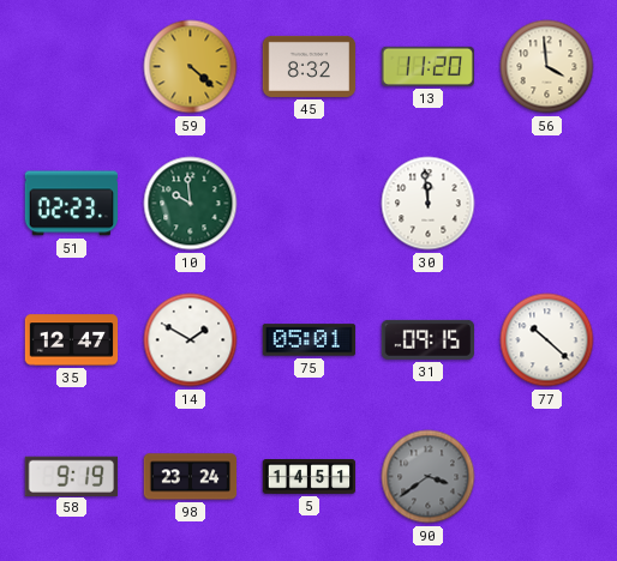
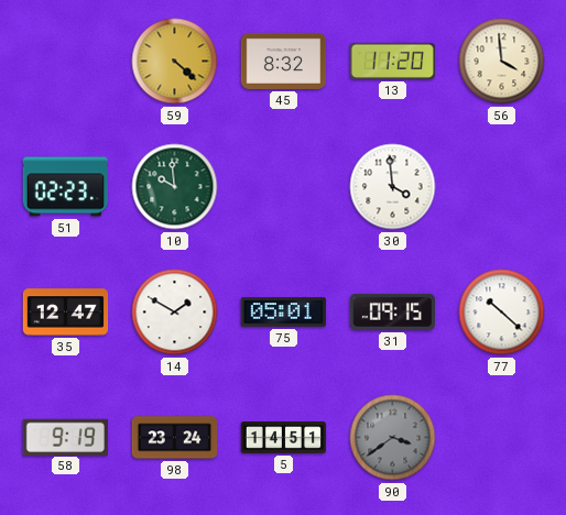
30: 11:59 -> 3:59
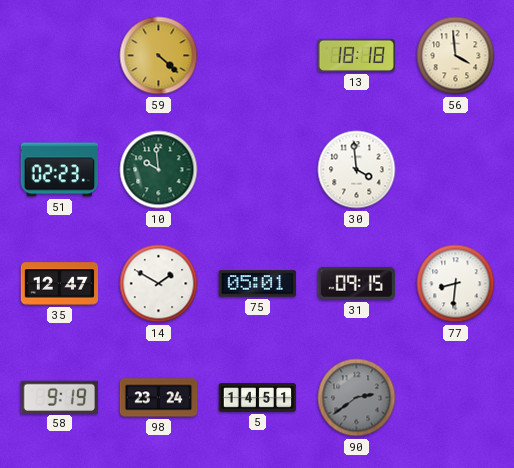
45: 8:32 -> none
13: 11:20 -> 18:18
77: 10:22 -> 8:31
90: 3:39 -> 2:39
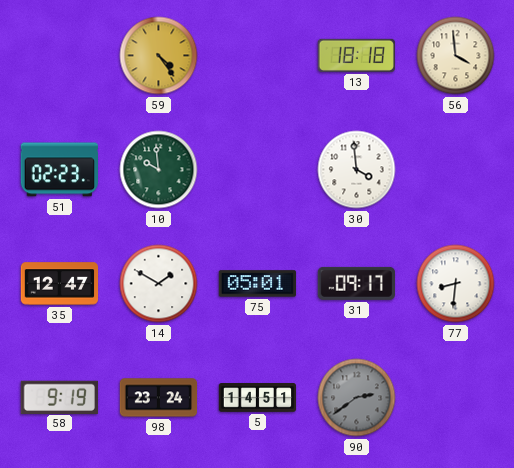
59: 4:22 -> 4:24
31: 09:15 -> 09:17
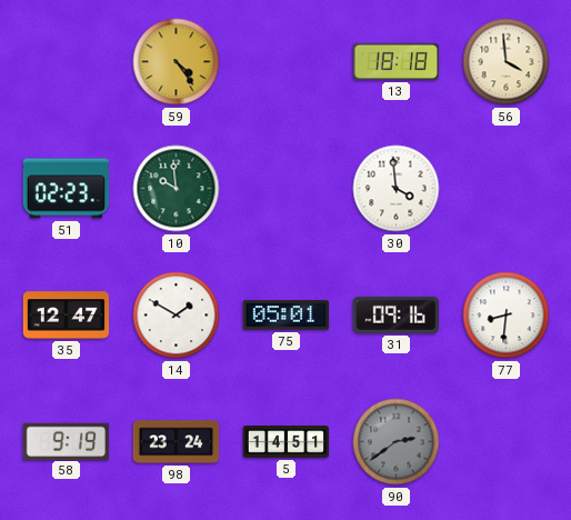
31: 09:17 -> 09:16
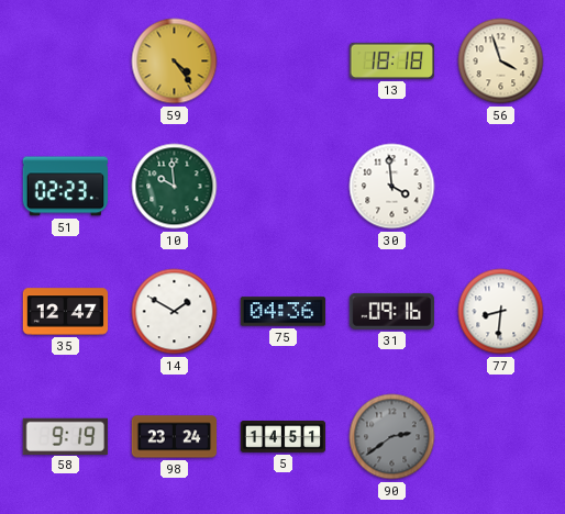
56: 3:59 -> 3:57
75: 05:01 -> 04:36
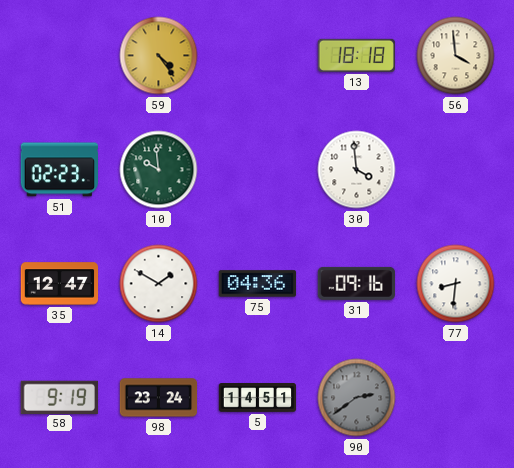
56: 3:57 -> 3:59
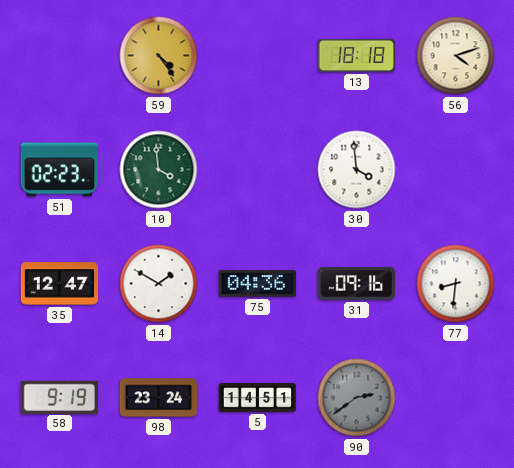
56: 3:59 -> 4:12
10: 9:59 -> 3:59
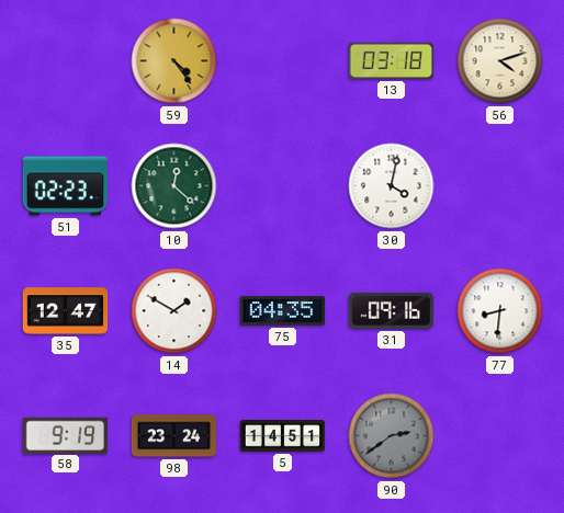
13: 18:18 -> 03:18
10: 3:59 -> 12:22
30: 3:59 -> 4:02
75: 04:36 -> 04:35
